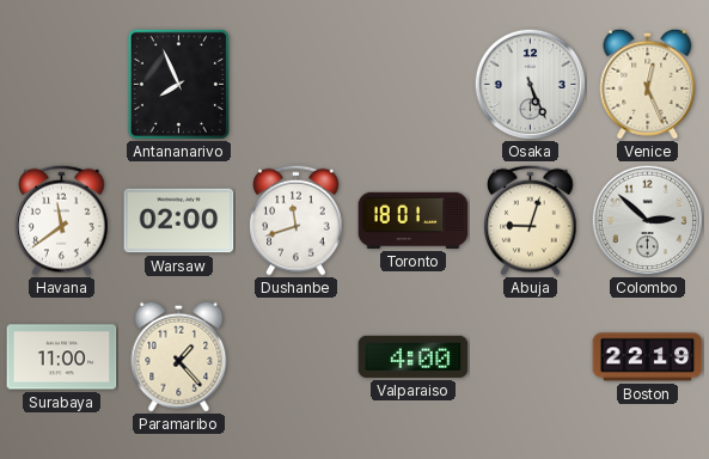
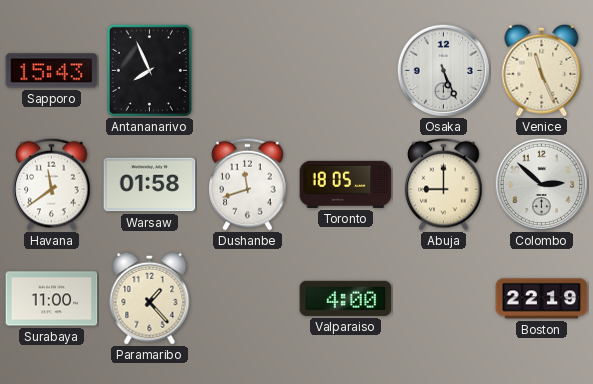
Sapporo: none -> 15:43
Venice: 12:26 -> 11:26
Warsaw: 02:00 -> 01:58
Toronto: 18:01 -> 18:05
Abuja: 9:03 -> 9:00
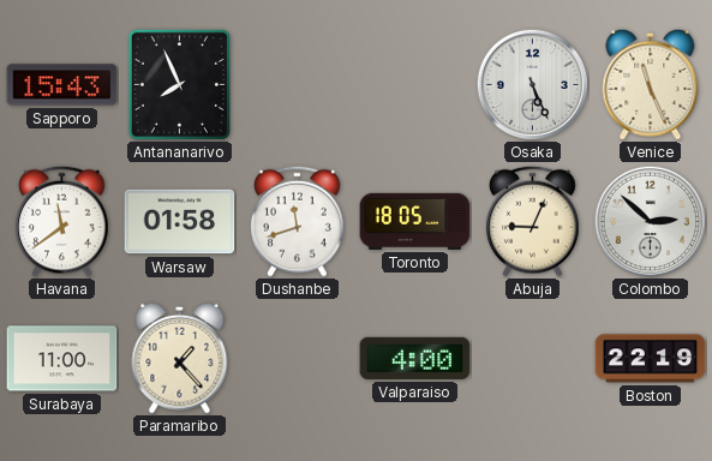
Abuja: 9:00 -> 9:04
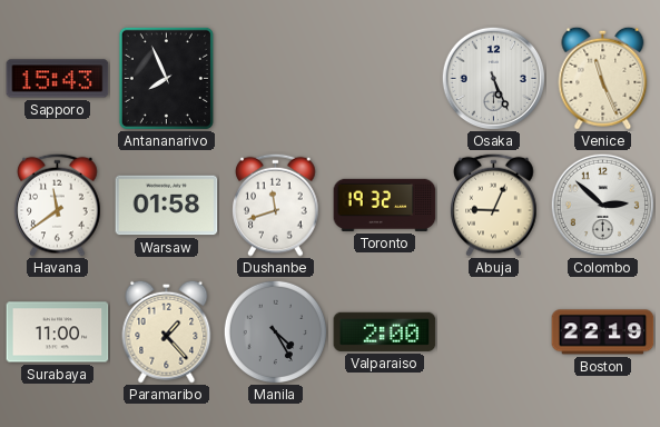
Toronto: 18:05 -> 19:32
Manila: none -> 4:25
Valparaiso: 4:00 -> 2:00
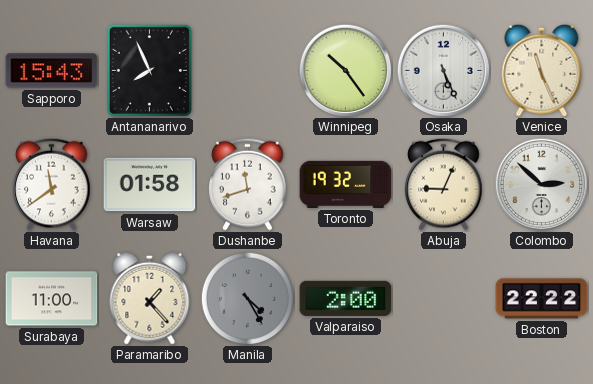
Winnipeg: none -> 10:24
Boston: 22:19 -> 22:22
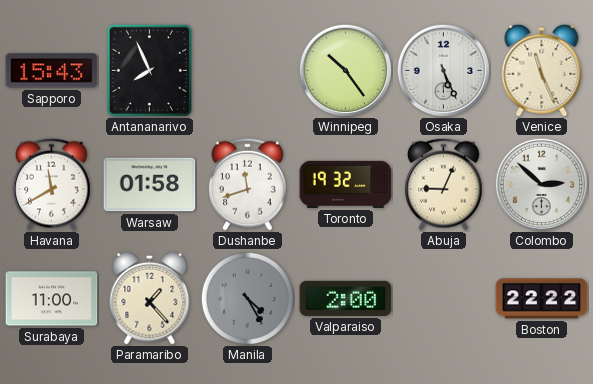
Havana: 11:39 -> 11:40
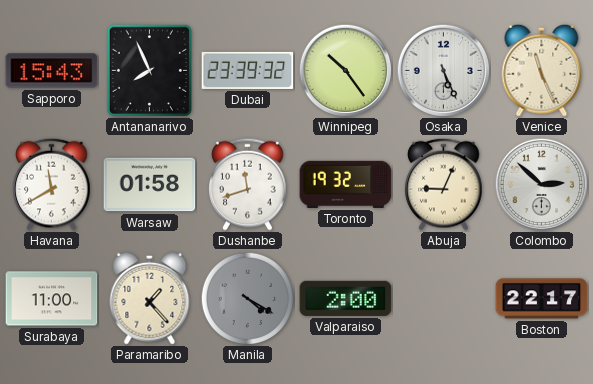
Dubai: none -> 23:39
Manila: 4:25 -> 4:20
Boston: 22:22 -> 22:17
